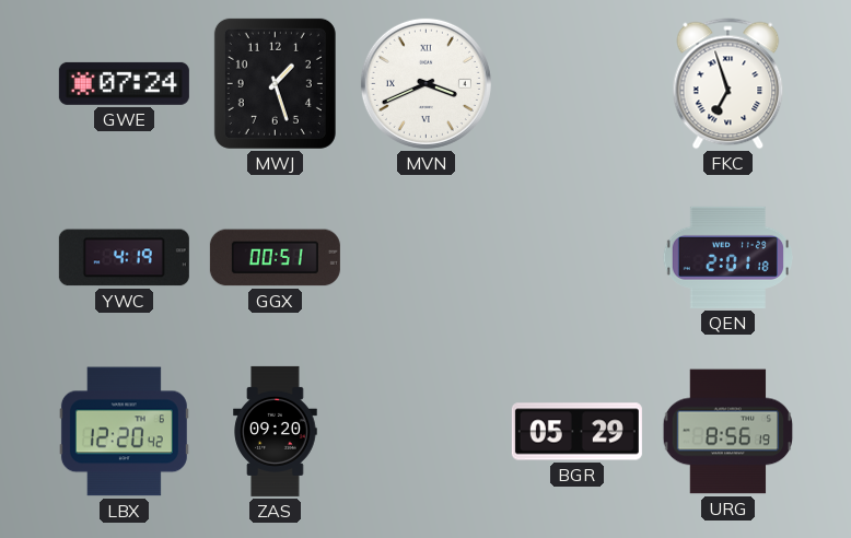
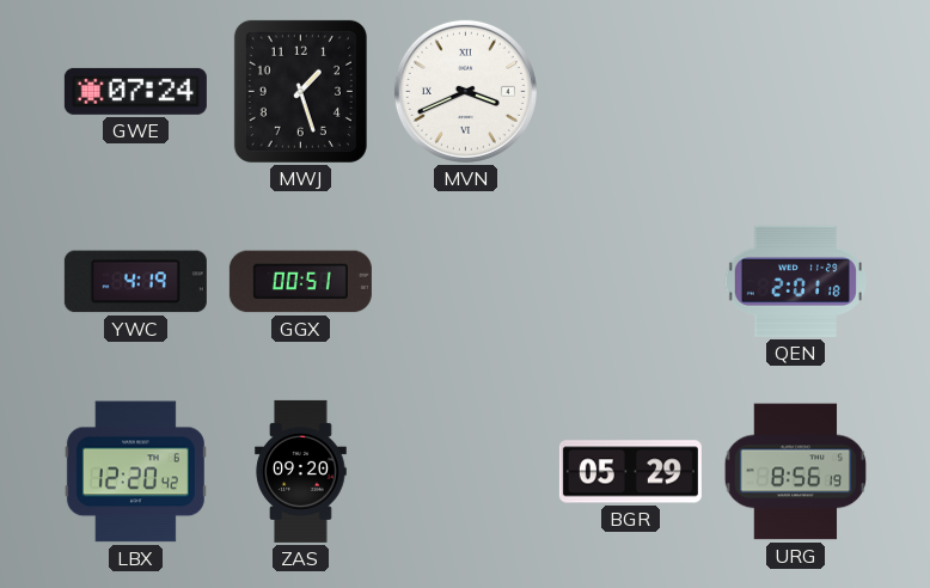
FKC: 6:57 -> none
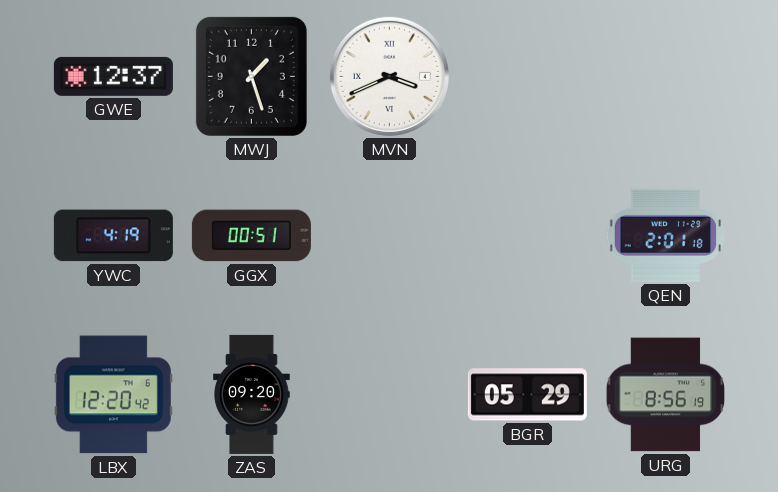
GWE: 07:24 -> 12:37
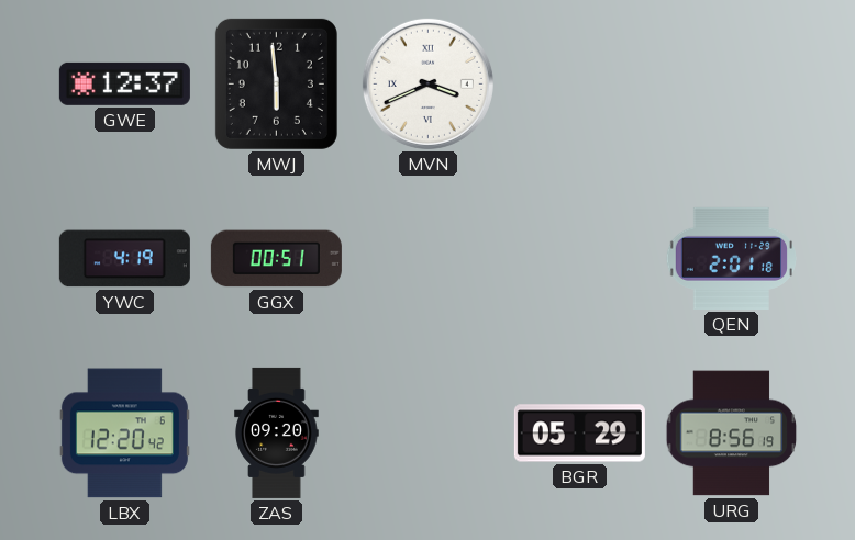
MWJ: 1:27 -> 5:59
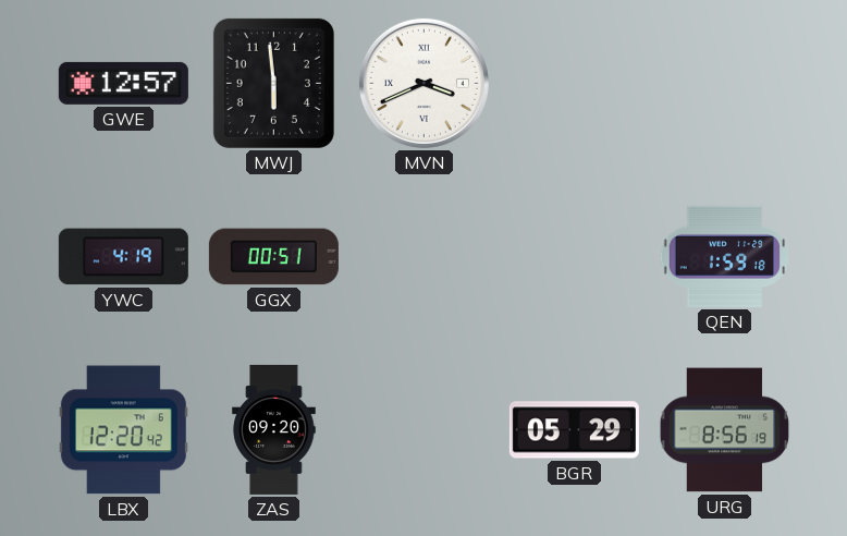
GWE: 12:37 -> 12:57
QEN: 2:01 -> 1:59
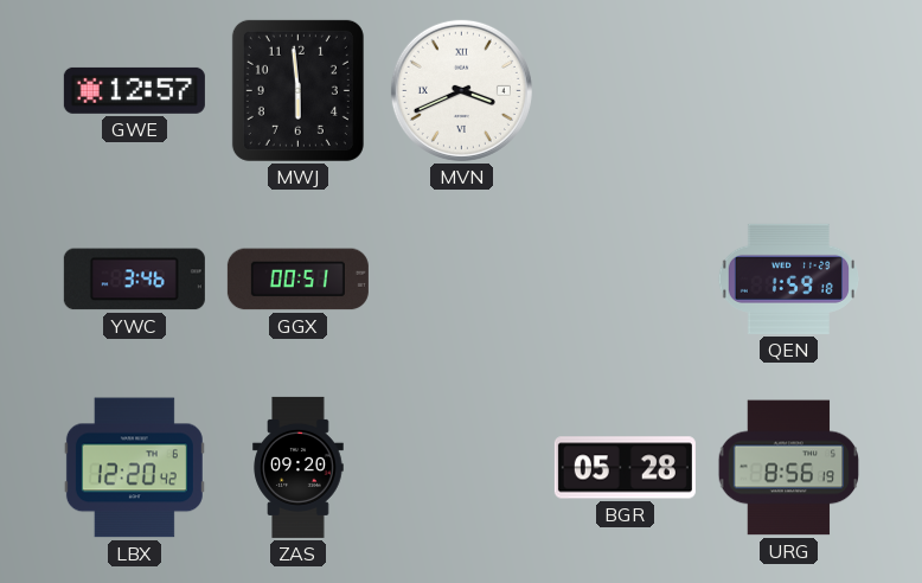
YWC: 4:19 -> 3:46
BGR: 05:29 -> 05:28
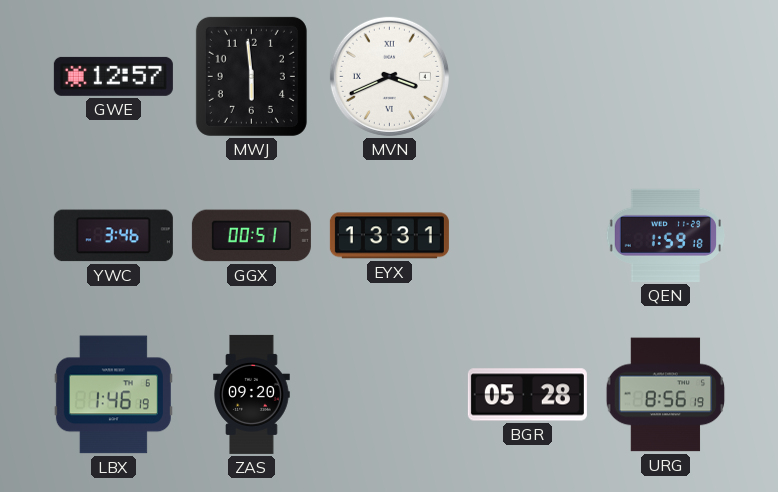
EYX: none -> 13:31
LBX: 12:20 -> 1:46
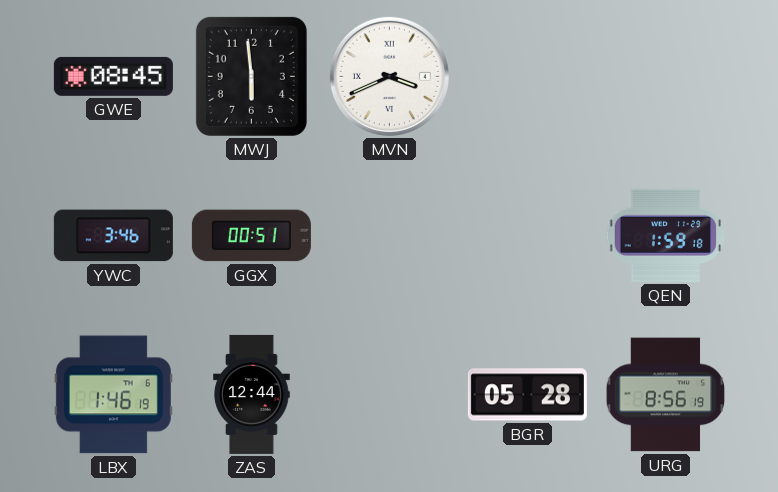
GWE: 12:57 -> 08:45
EYX: 13:31 -> none
ZAS: 09:20 -> 12:44
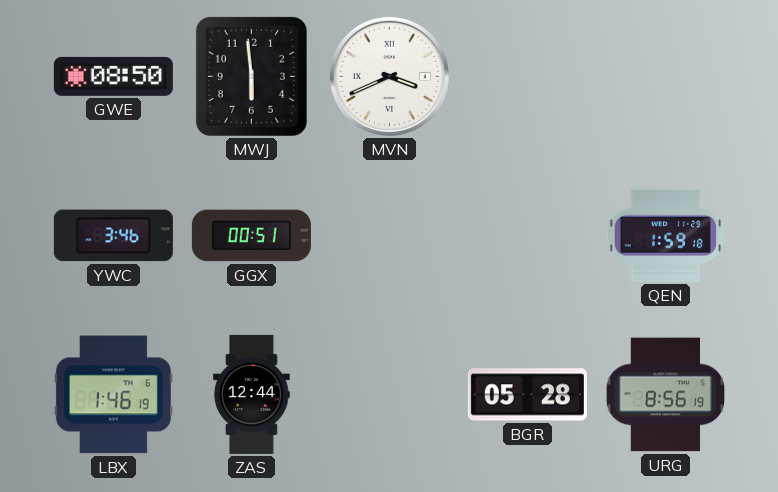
GWE: 08:45 -> 08:50
